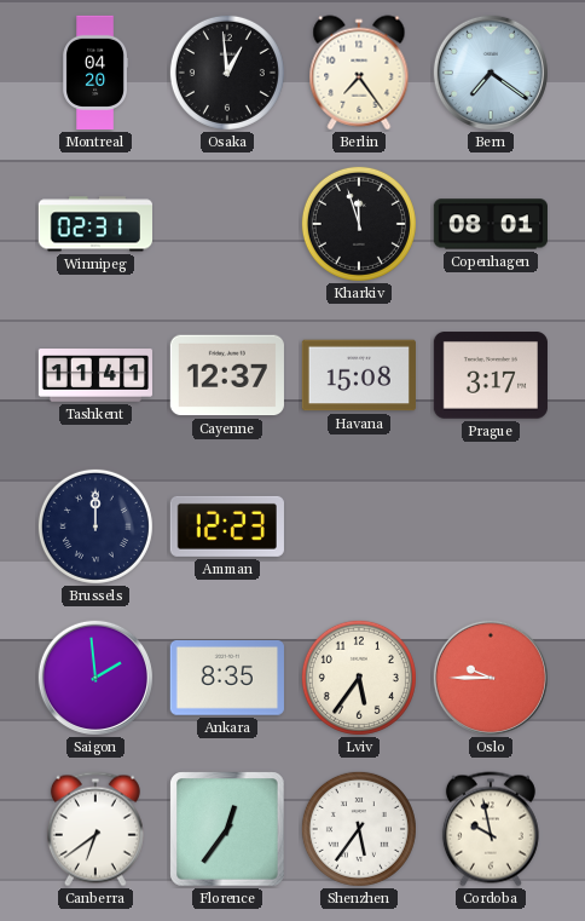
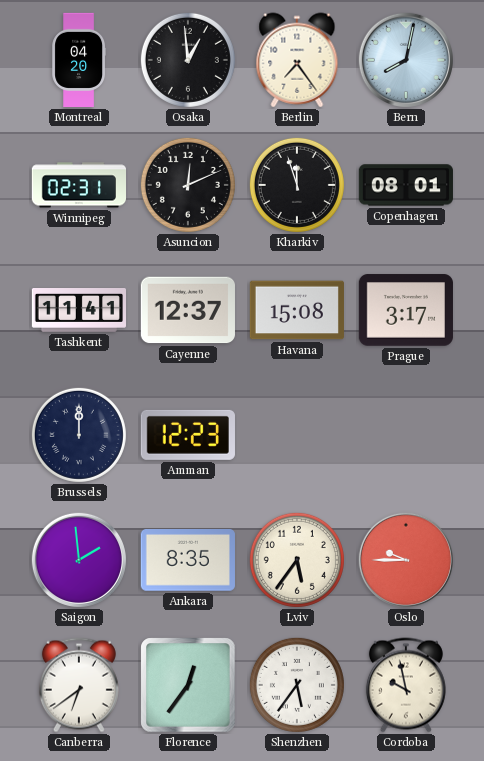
Bern: 7:21 -> 8:02
Asuncion: none -> 12:11
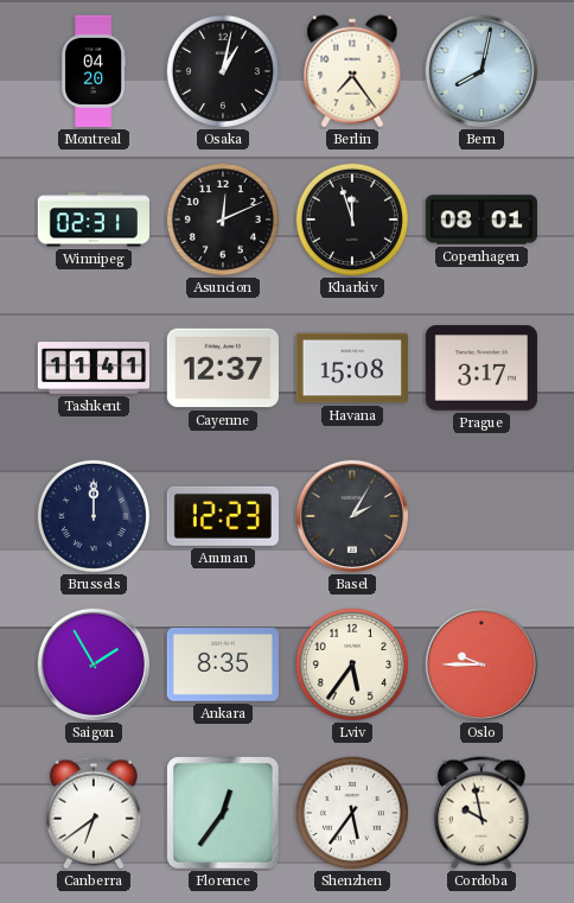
Osaka: 12:59 -> 1:02
Basel: none -> 2:05
Saigon: 1:59 -> 1:55
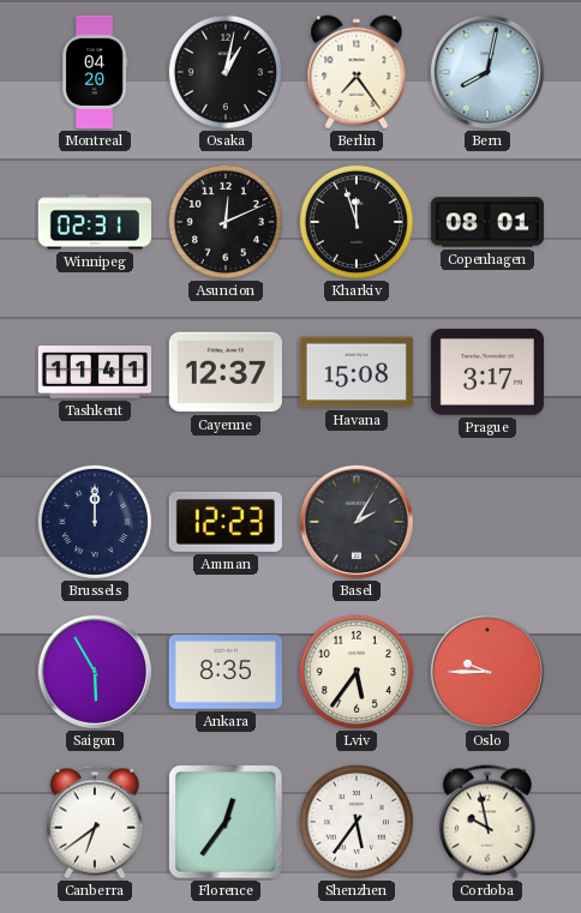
Saigon: 1:55 -> 5:55
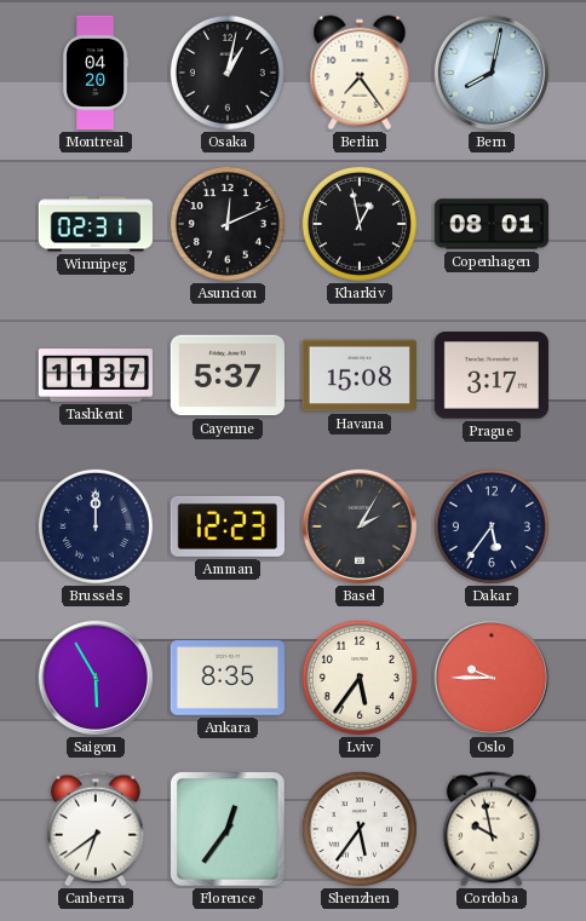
Kharkiv: 11:57 -> 12:58
Tashkent: 11:41 -> 11:37
Cayenne: 12:37 -> 5:37
Dakar: none -> 5:36
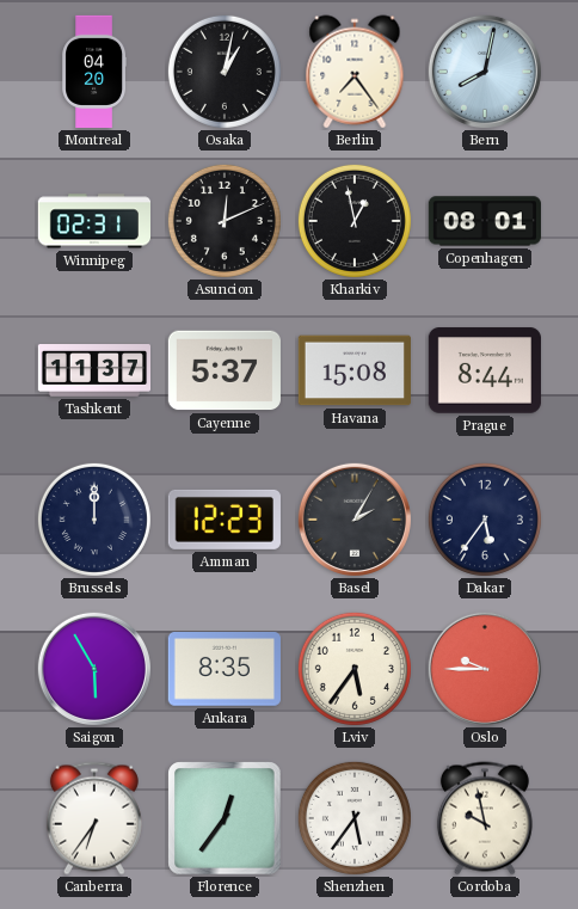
Prague: 3:17 -> 8:44
Canberra: 6:39 -> 6:36
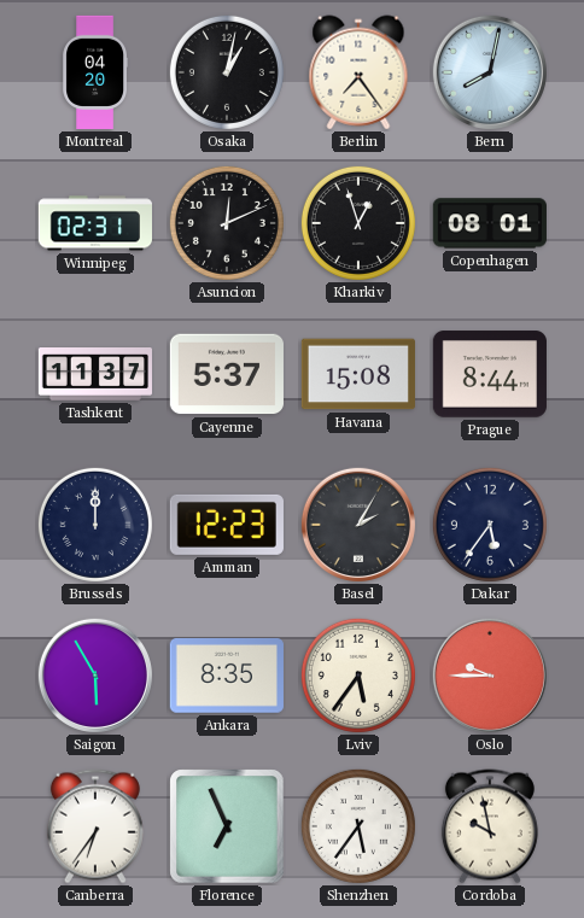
Kharkiv: 12:58 -> 12:57
Florence: 12:36 -> 6:56
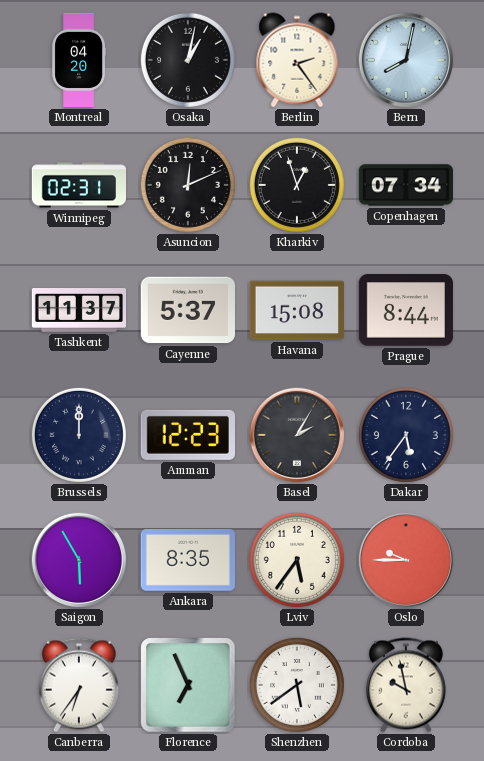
Berlin: 7:24 -> 2:24
Copenhagen: 08:01 -> 07:34
Shenzhen: 5:36 -> 5:39
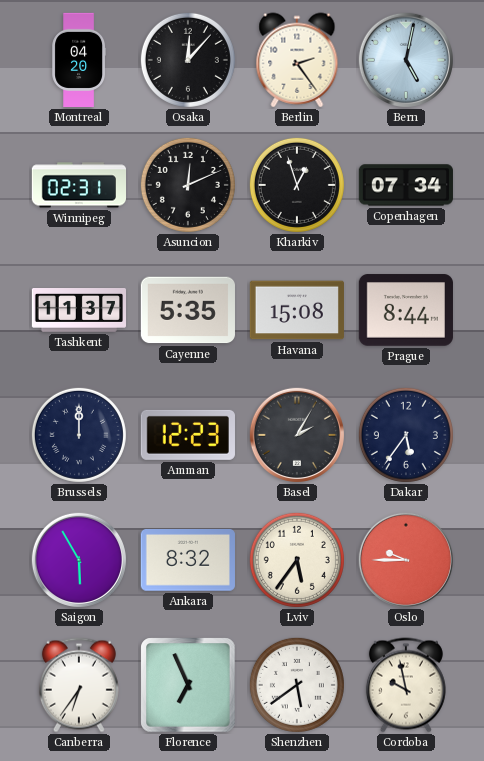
Osaka: 1:02 -> 12:07
Bern: 8:02 -> 5:02
Cayenne: 5:37 -> 5:35
Ankara: 8:35 -> 8:32
